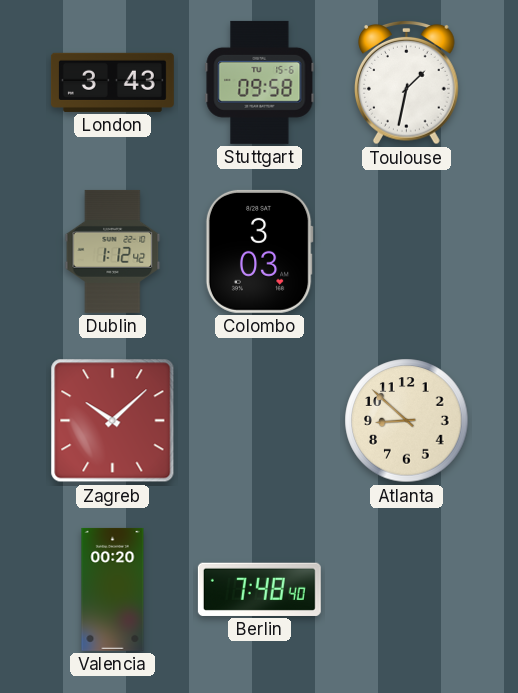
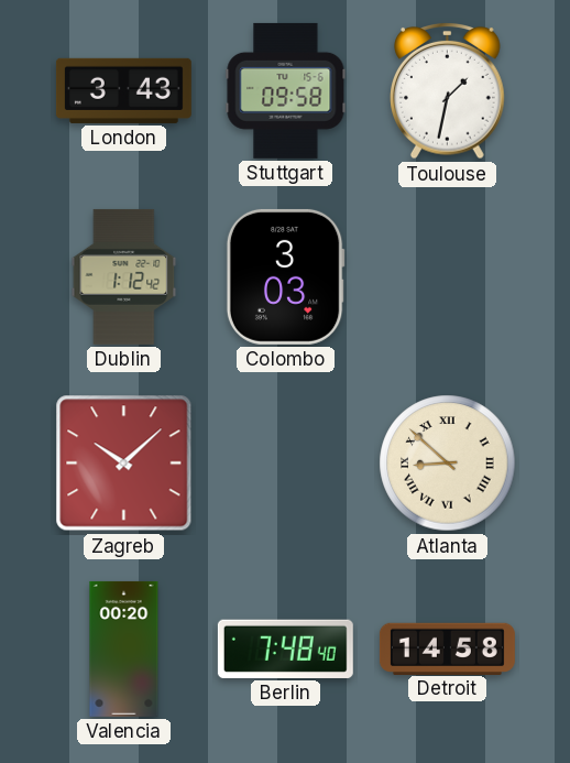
Atlanta numerals: Arabic -> Roman
Detroit: none -> 14:58
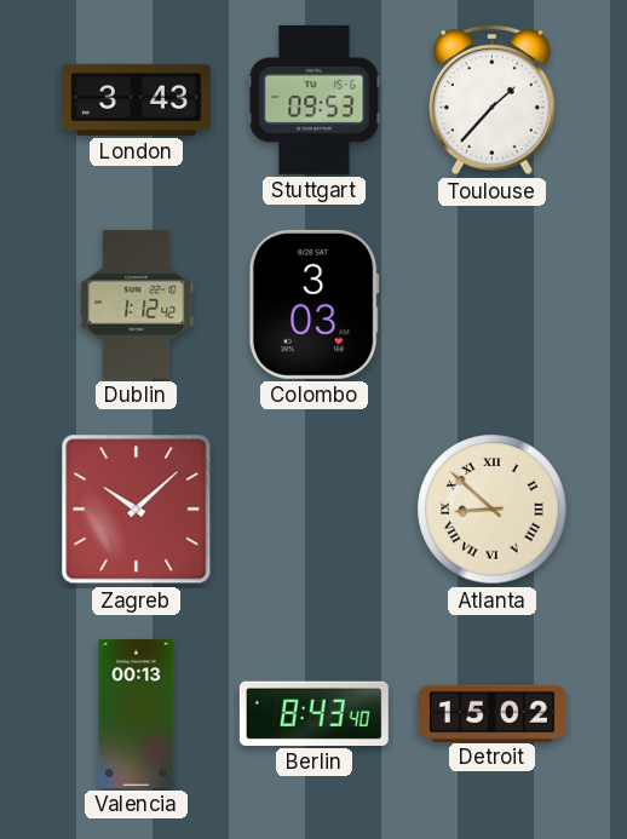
Stuttgart: 09:58 -> 09:53
Toulouse: 1:32 -> 1:37
Valencia: 00:20 -> 00:13
Berlin: 7:48 -> 8:43
Detroit: 14:58 -> 15:02
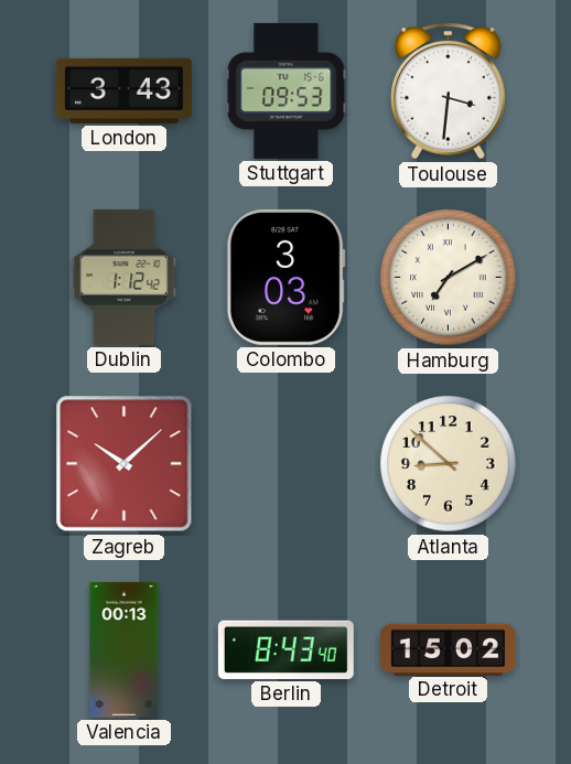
Toulouse: 1:37 -> 3:31
Hamburg: none -> 7:10
Atlanta numerals: Roman -> Arabic
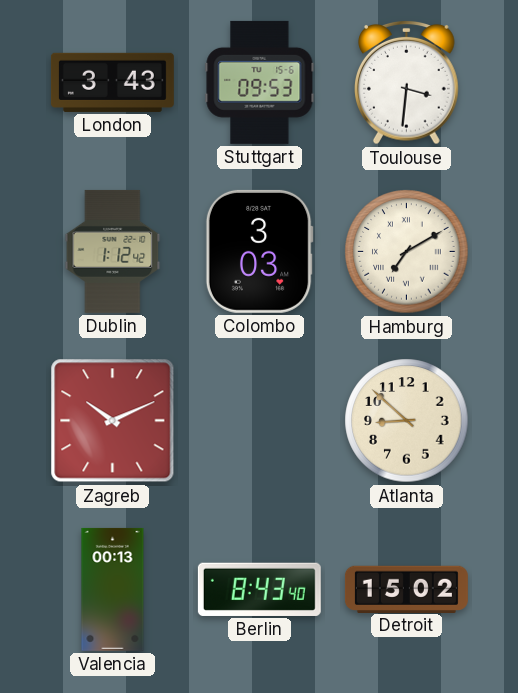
Zagreb: 10:08 -> 10:11
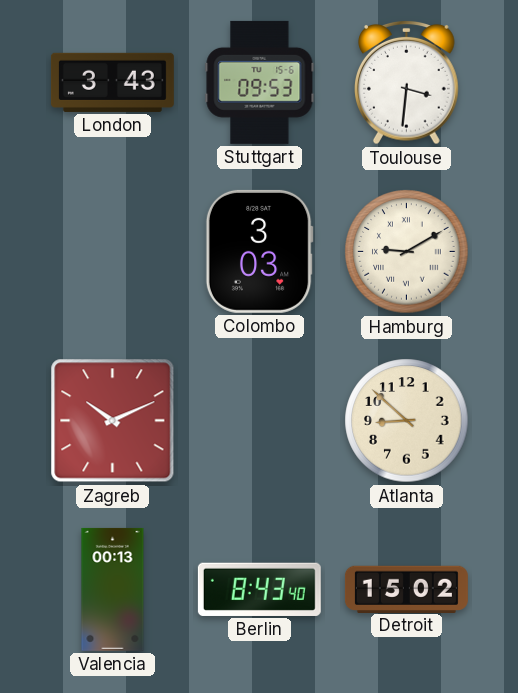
Dublin: 1:12 -> none
Hamburg: 7:10 -> 9:10
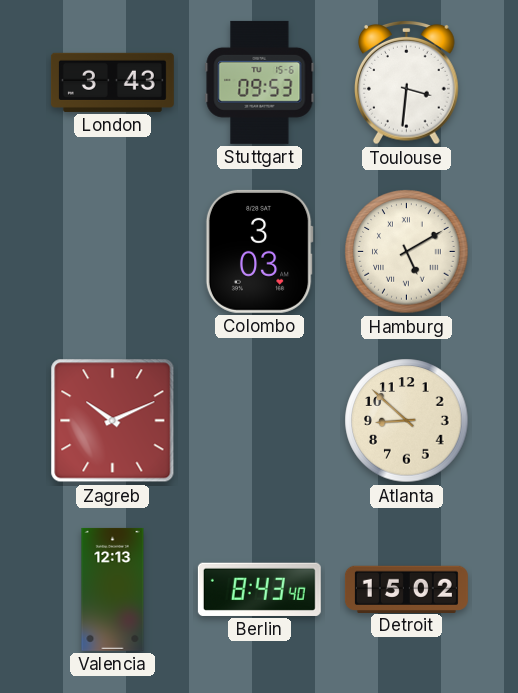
Hamburg: 9:10 -> 5:10
Valencia: 00:13 -> 12:13
